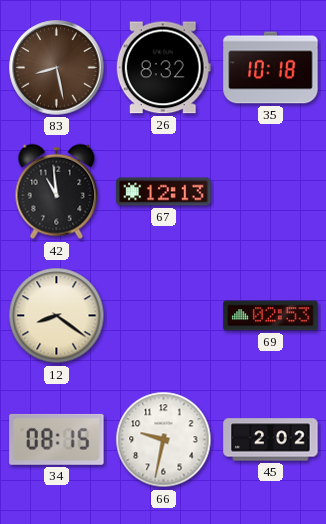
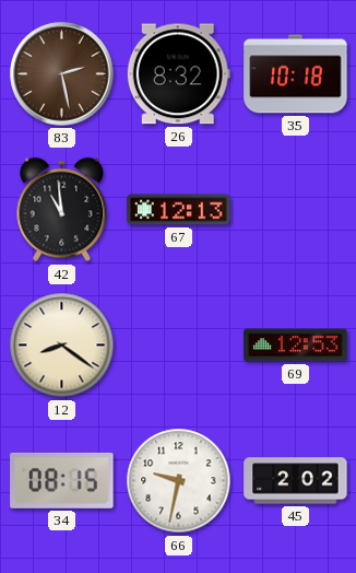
83: 8:28 -> 2:28
69: 02:53 -> 12:53
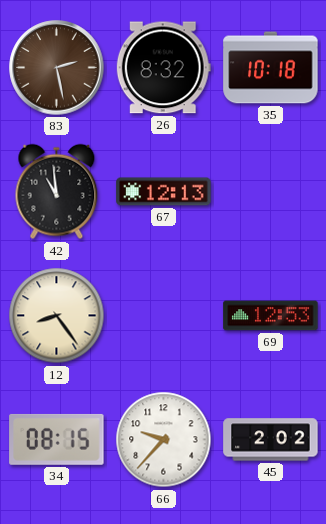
12: 8:21 -> 8:24
66: 9:32 -> 9:37
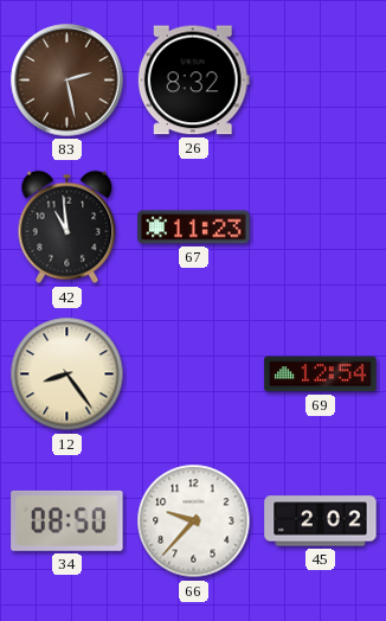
35: 10:18 -> none
67: 12:13 -> 11:23
69: 12:53 -> 12:54
34: 08:15 -> 08:50
